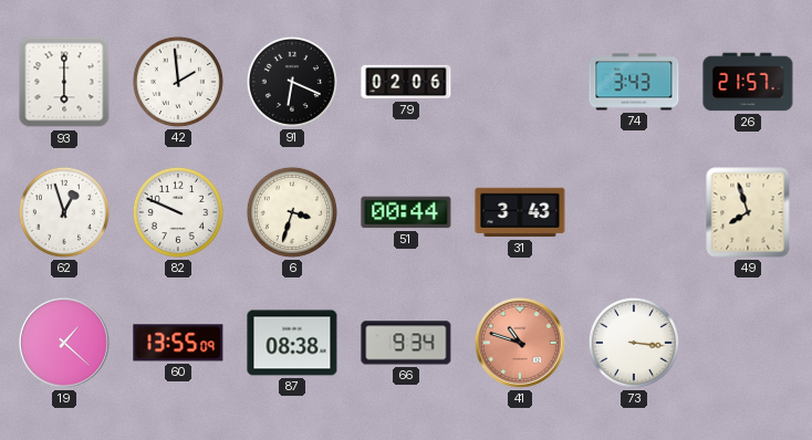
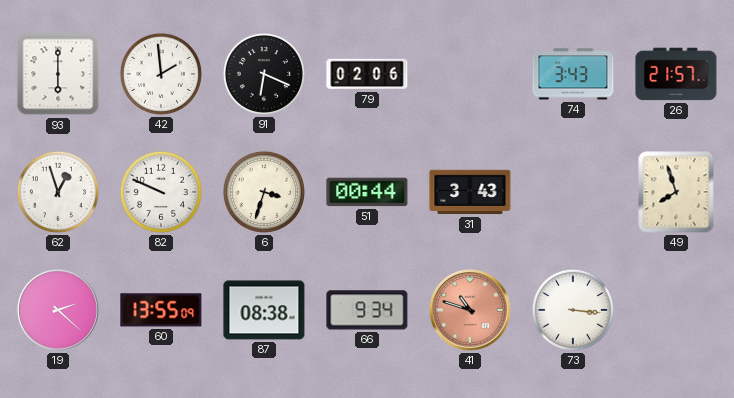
19: 1:22 -> 2:22
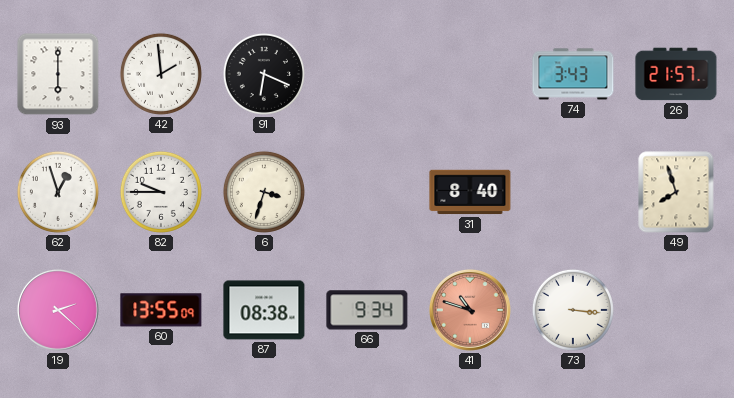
79: 02:06 -> none
82: 9:49 -> 9:45
51: 00:44 -> none
31: 3:43 -> 8:40
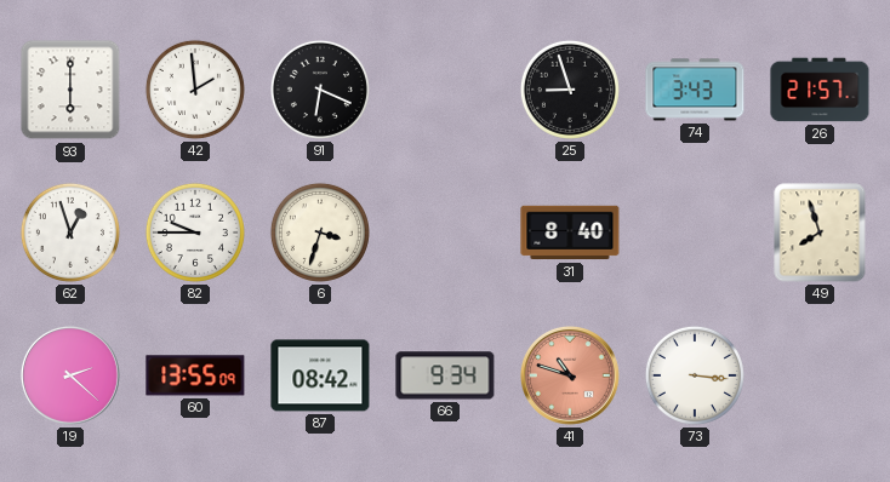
25: none -> 8:57
87: 08:38 -> 08:42
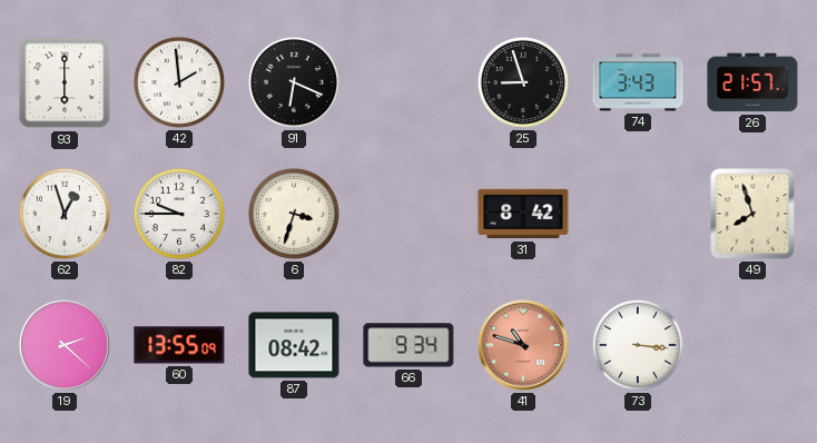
31: 8:40 -> 8:42
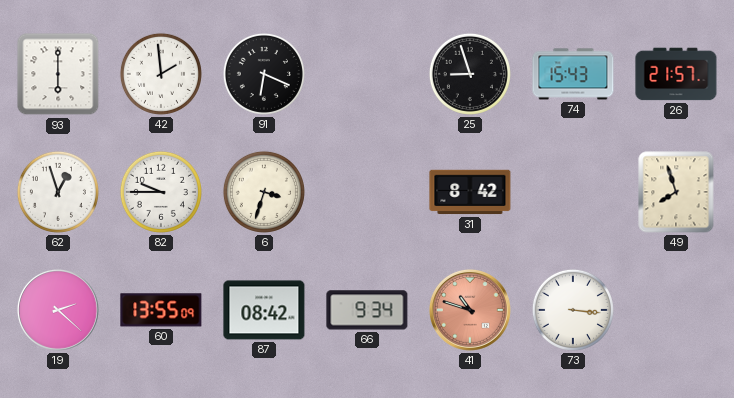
74: 3:43 -> 15:43
